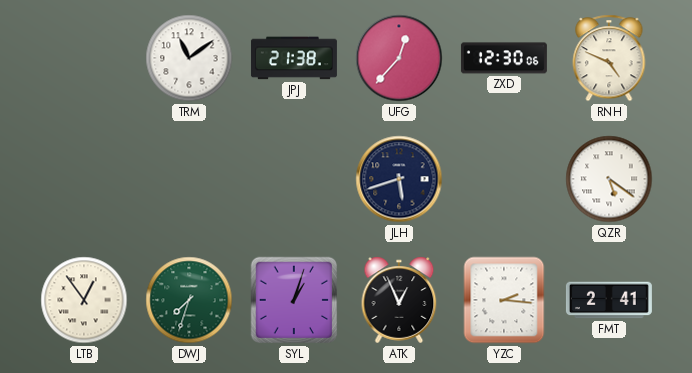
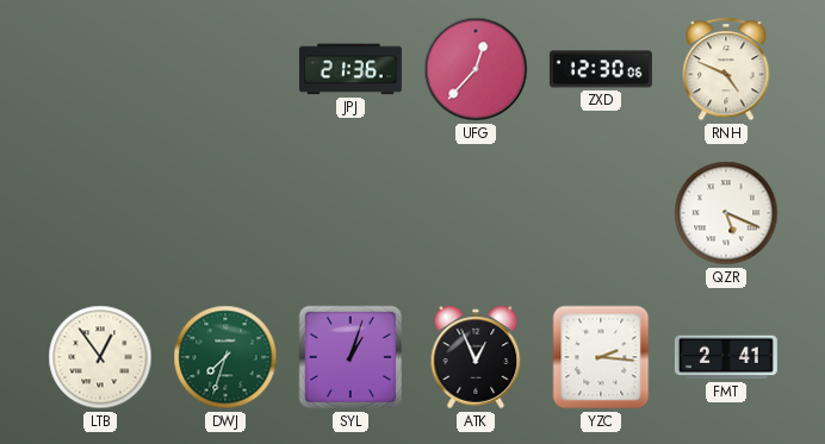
TRM: 11:09 -> none
JPJ: 21:38 -> 21:36
JLH: 5:42 -> none
QZR: 5:21 -> 5:19
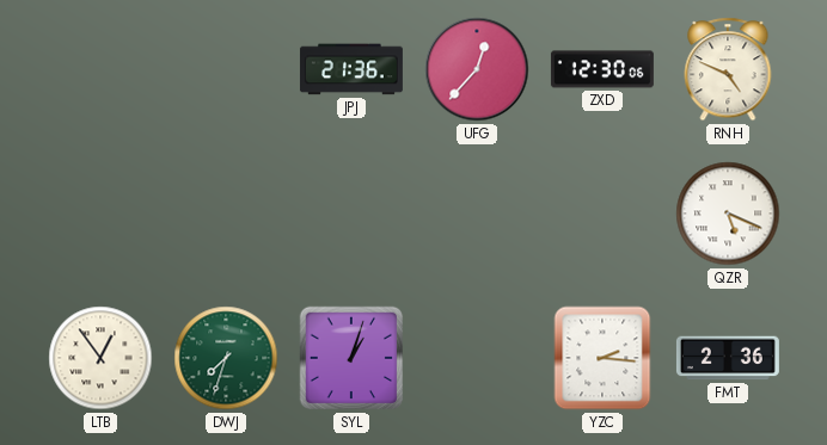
ATK: 12:56 -> none
FMT: 2:41 -> 2:36
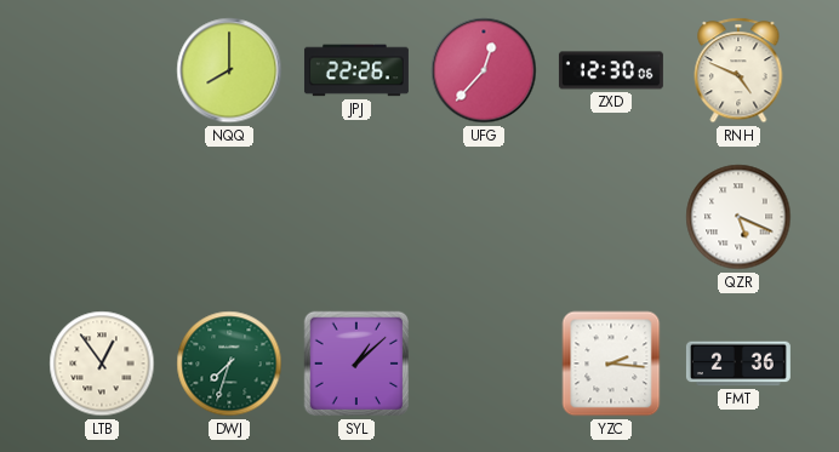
NQQ: none -> 8:00
JPJ: 21:36 -> 22:26
SYL: 1:03 -> 1:08
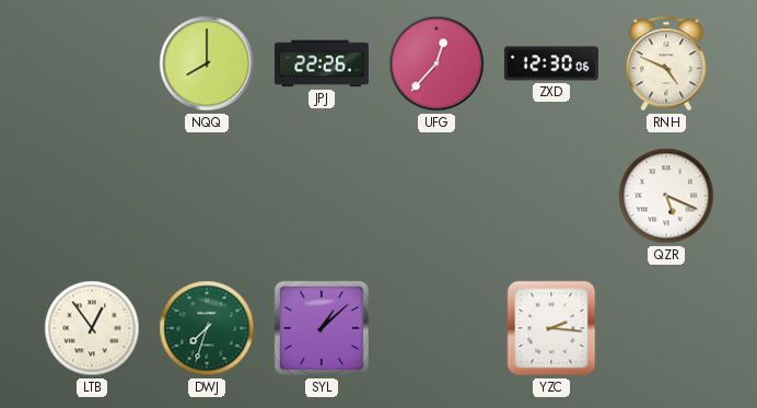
FMT: 2:36 -> none
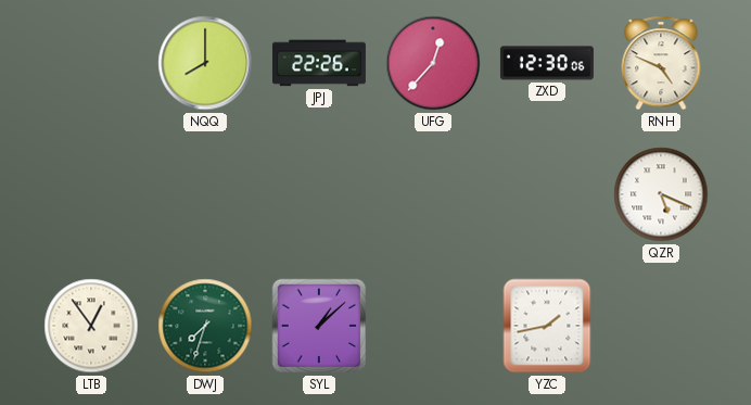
YZC: 2:16 -> 1:43
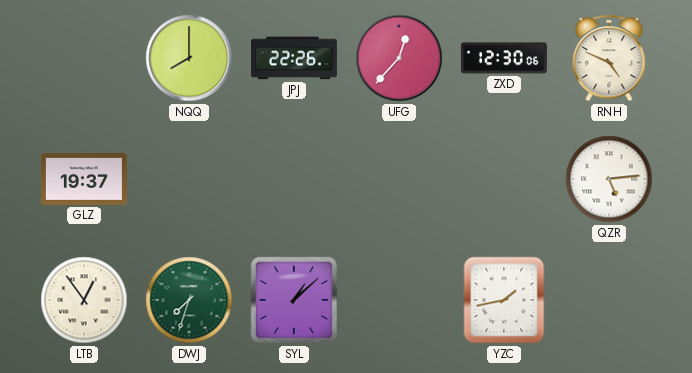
GLZ: none -> 19:37
QZR: 5:19 -> 5:14
